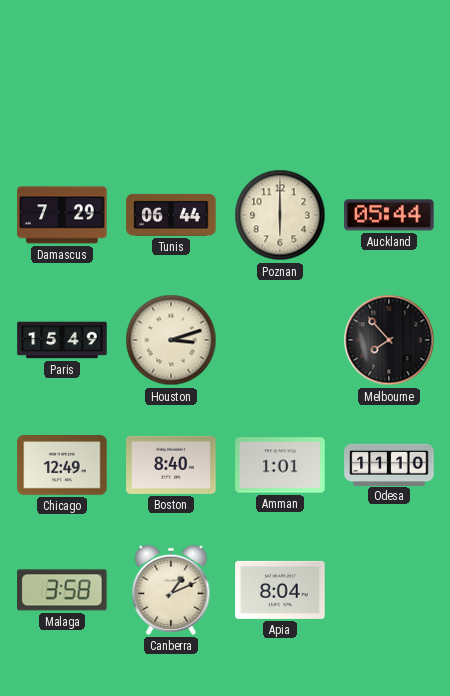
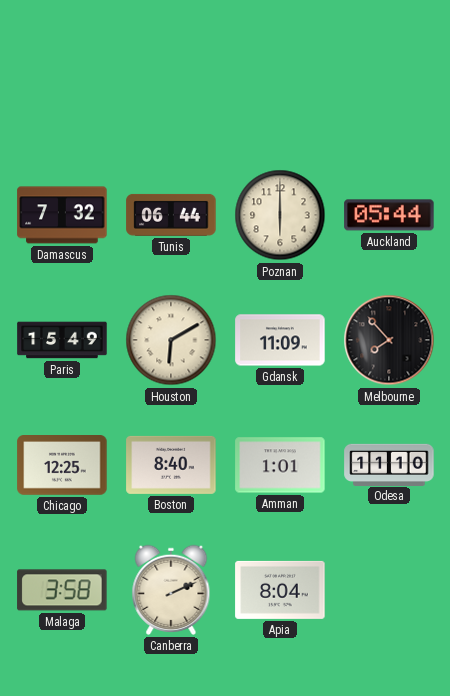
Damascus: 7:29 -> 7:32
Houston: 3:12 -> 6:10
Gdansk: none -> 11:09
Chicago: 12:49 -> 12:25
Canberra: 1:11 -> 2:11
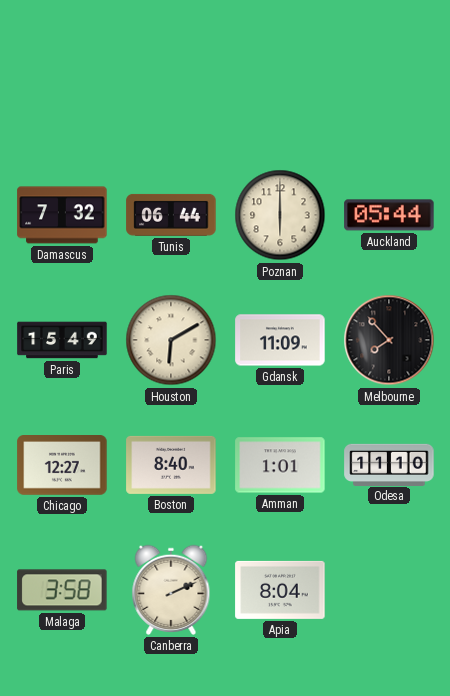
Chicago: 12:25 -> 12:27
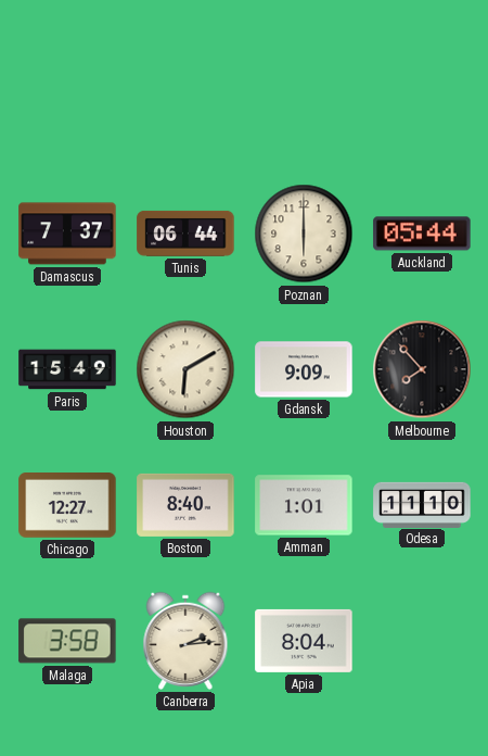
Damascus: 7:32 -> 7:37
Gdansk: 11:09 -> 9:09
Canberra: 2:11 -> 2:14
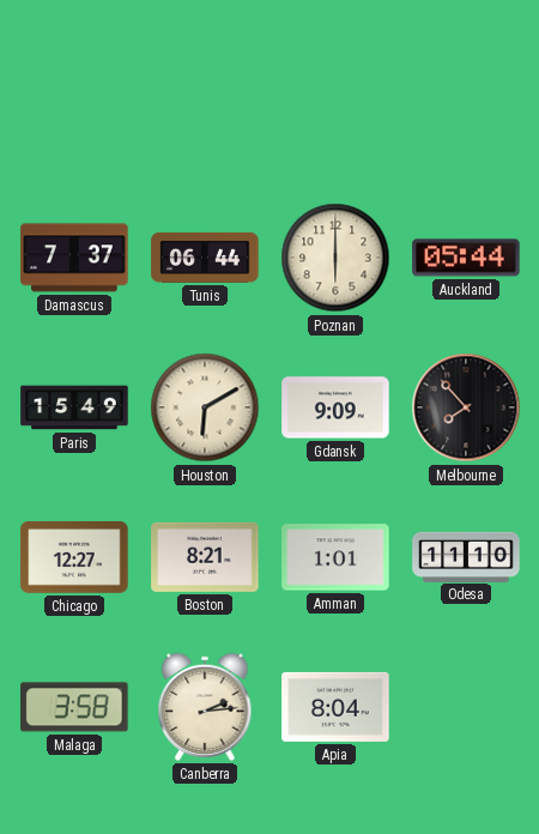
Boston: 8:40 -> 8:21
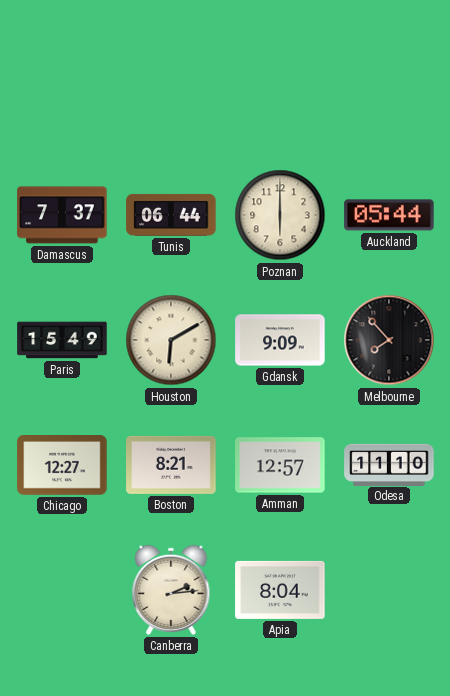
Amman: 1:01 -> 12:57
Malaga: 3:58 -> none
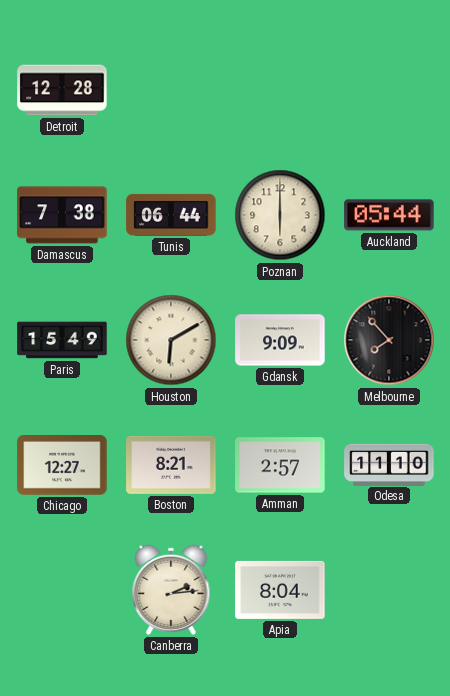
Detroit: none -> 12:28
Damascus: 7:37 -> 7:38
Amman: 12:57 -> 2:57
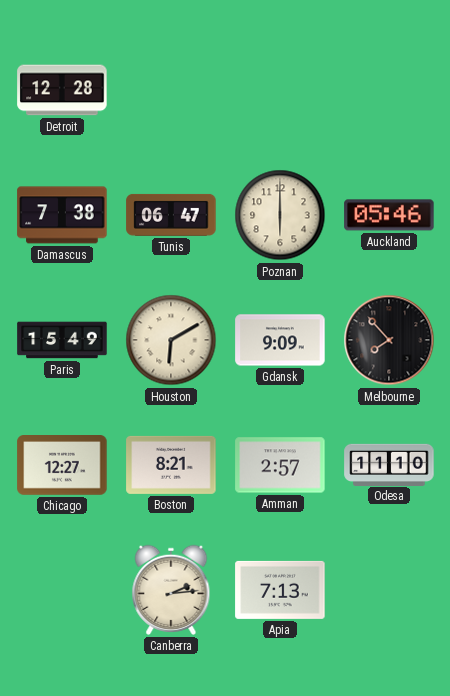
Tunis: 06:44 -> 06:47
Auckland: 05:44 -> 05:46
Apia: 8:04 -> 7:13
